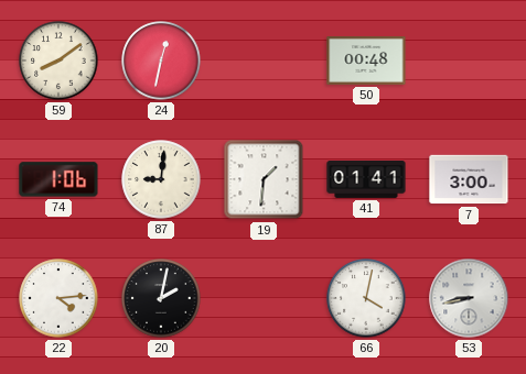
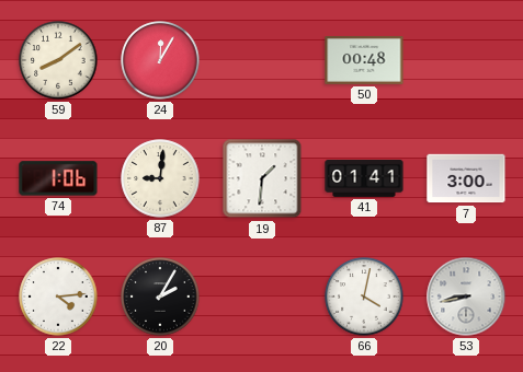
24: 12:32 -> 12:05
20: 2:02 -> 2:05
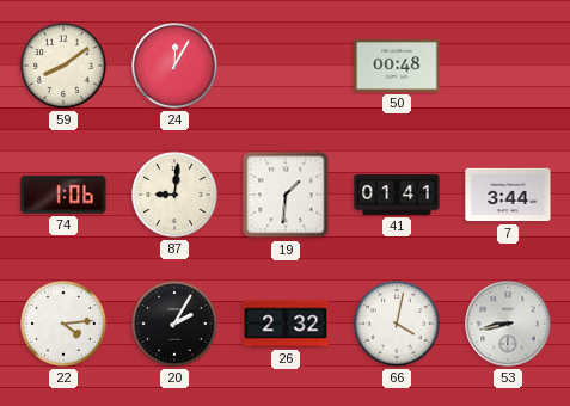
7: 3:00 -> 3:44
26: none -> 2:32
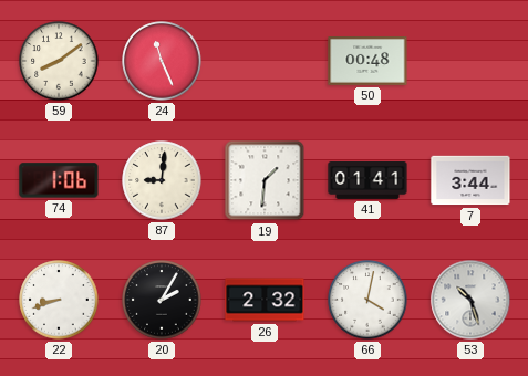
24: 12:05 -> 11:26
22: 4:14 -> 8:42
53: 8:43 -> 10:27
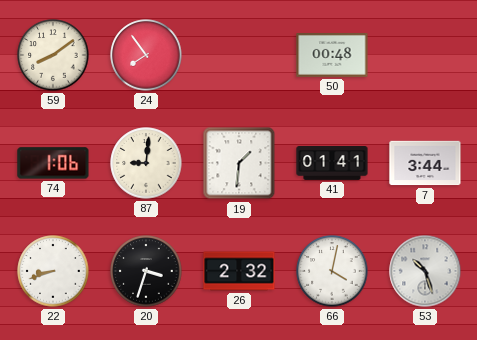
24: 11:26 -> 7:54
20: 2:05 -> 3:33
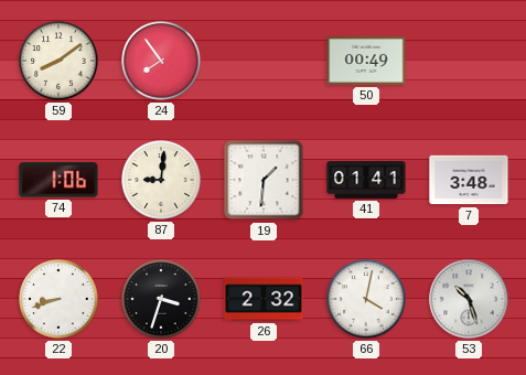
50: 00:48 -> 00:49
7: 3:44 -> 3:48
